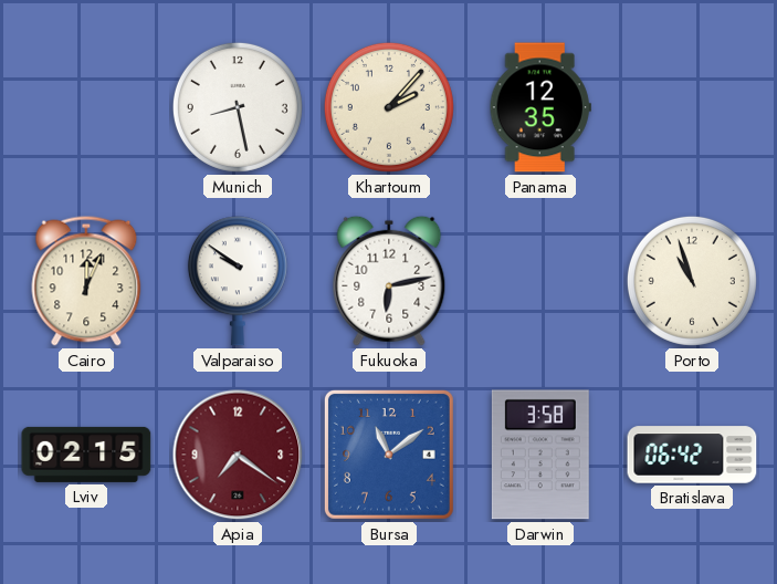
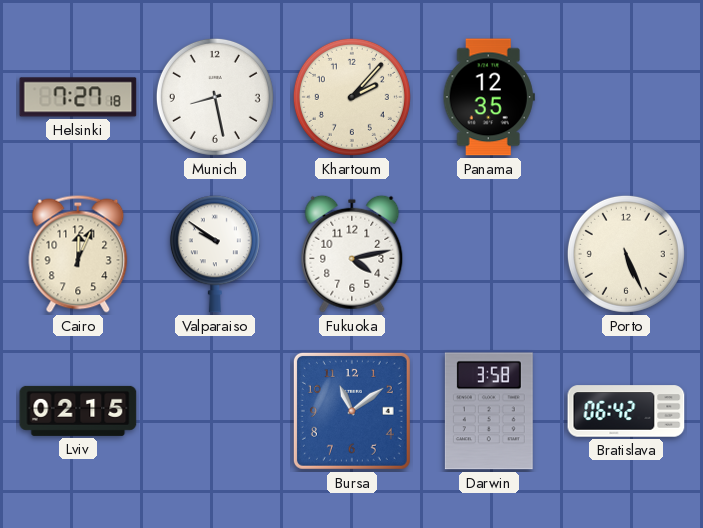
Helsinki: none -> 7:27
Fukuoka: 6:13 -> 4:13
Porto: 10:57 -> 5:26
Apia: 7:21 -> none
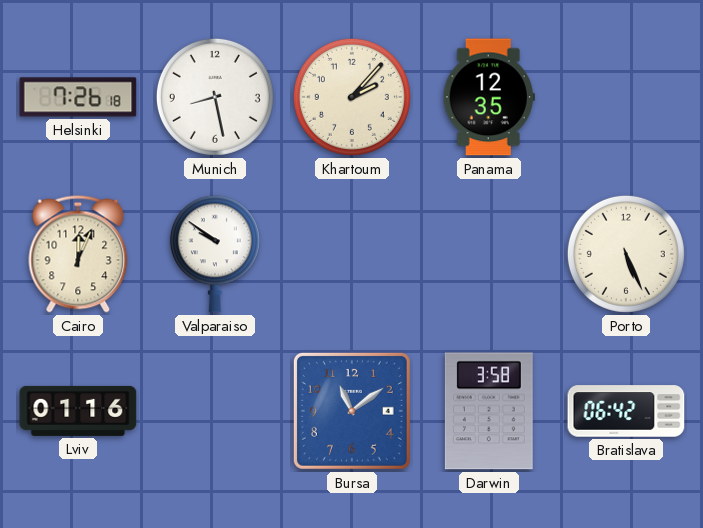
Helsinki: 7:27 -> 7:26
Fukuoka: 4:13 -> none
Lviv: 02:15 -> 01:16
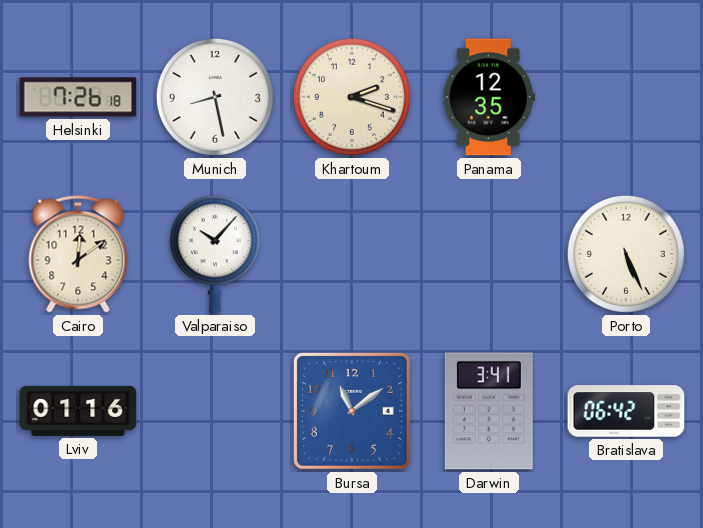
Khartoum: 2:07 -> 2:18
Cairo: 12:04 -> 12:09
Valparaiso: 9:51 -> 10:07
Darwin: 3:58 -> 3:41
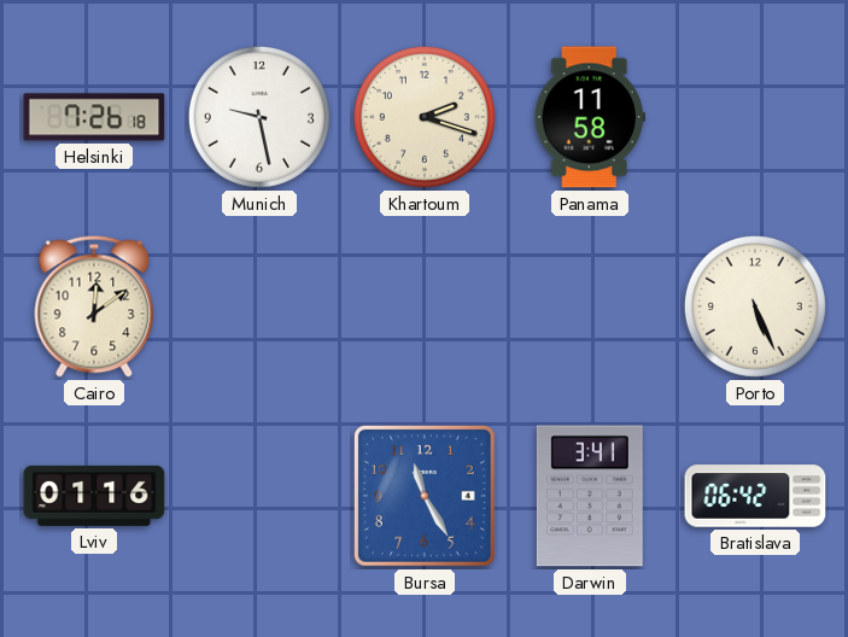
Munich: 8:28 -> 9:28
Panama: 12:35 -> 11:58
Valparaiso: 10:07 -> none
Bursa: 11:09 -> 11:25
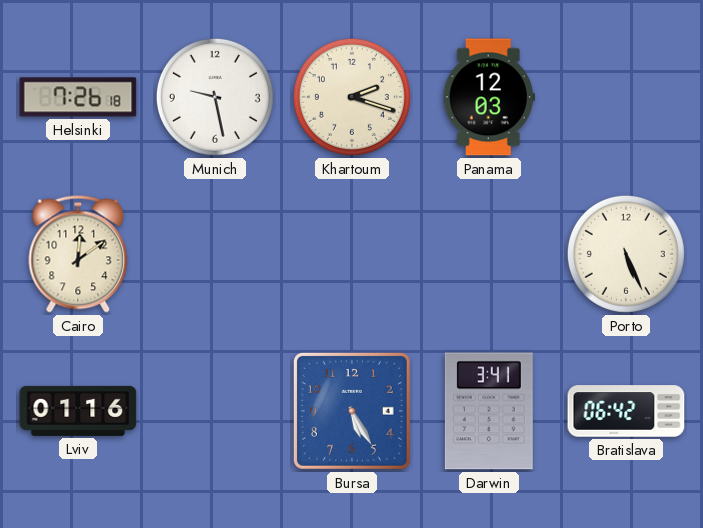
Panama: 11:58 -> 12:03
Bursa: 11:25 -> 5:25
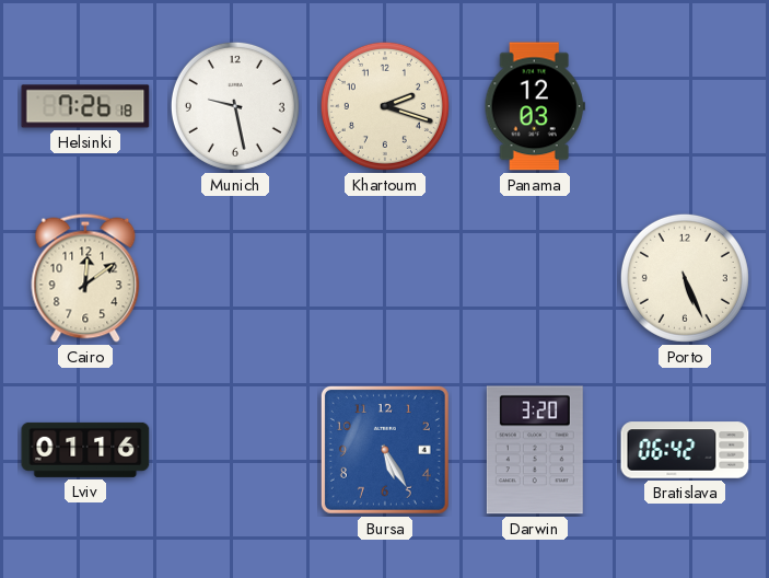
Darwin: 3:41 -> 3:20
